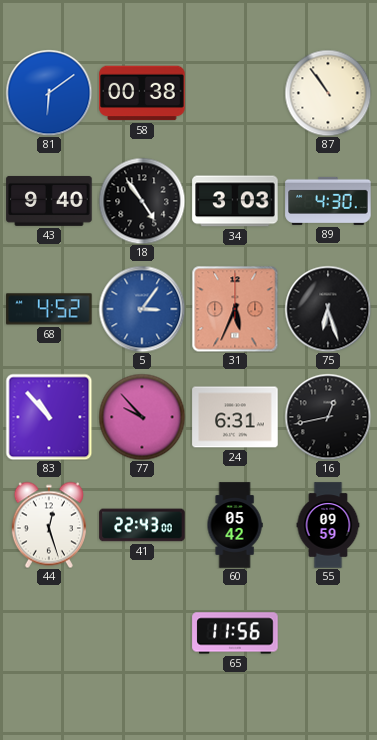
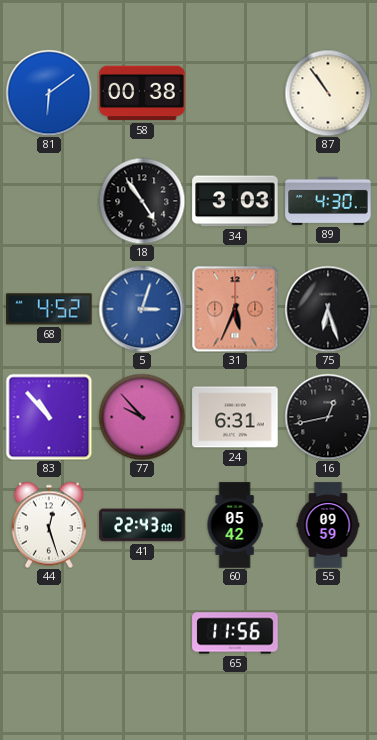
43: 9:40 -> none
5: 3:06 -> 3:03
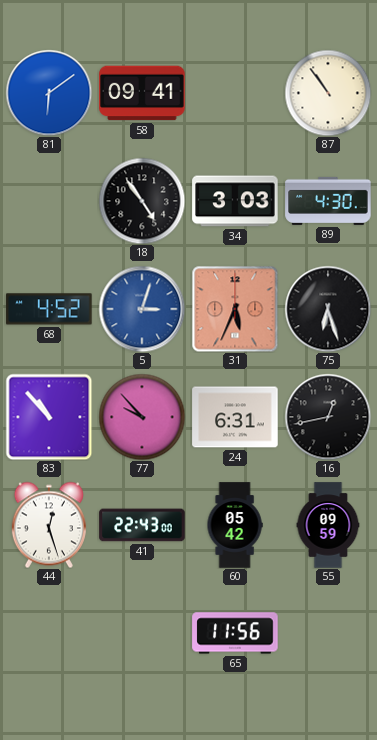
58: 00:38 -> 09:41
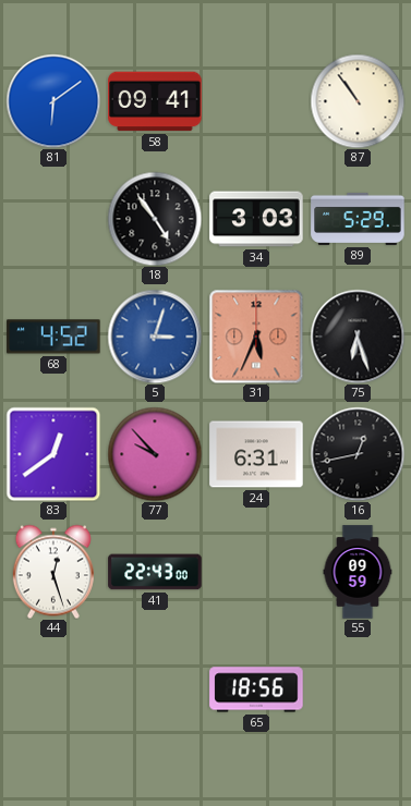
89: 4:30 -> 5:29
83: 10:53 -> 12:39
60: 05:42 -> none
65: 11:56 -> 18:56
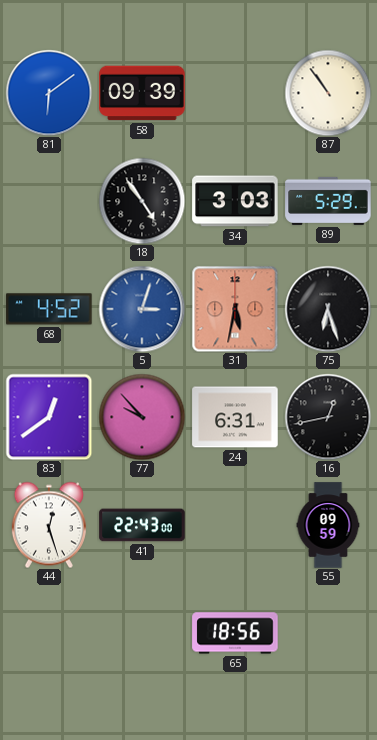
58: 09:41 -> 09:39
31: 5:34 -> 5:32
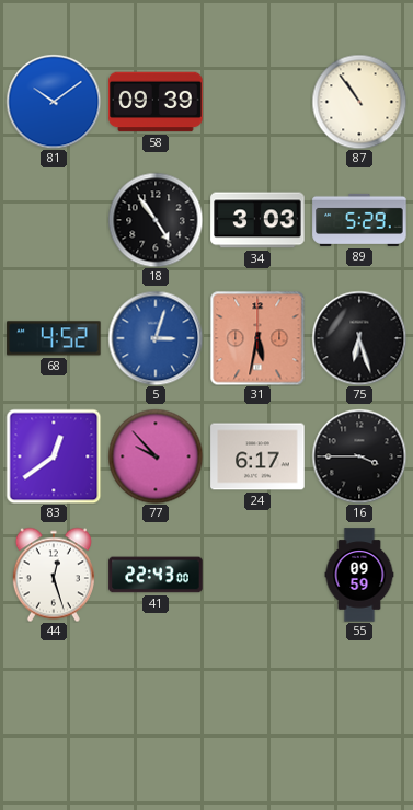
81: 6:09 -> 10:09
24: 6:31 -> 6:17
16: 12:43 -> 3:45
65: 18:56 -> none
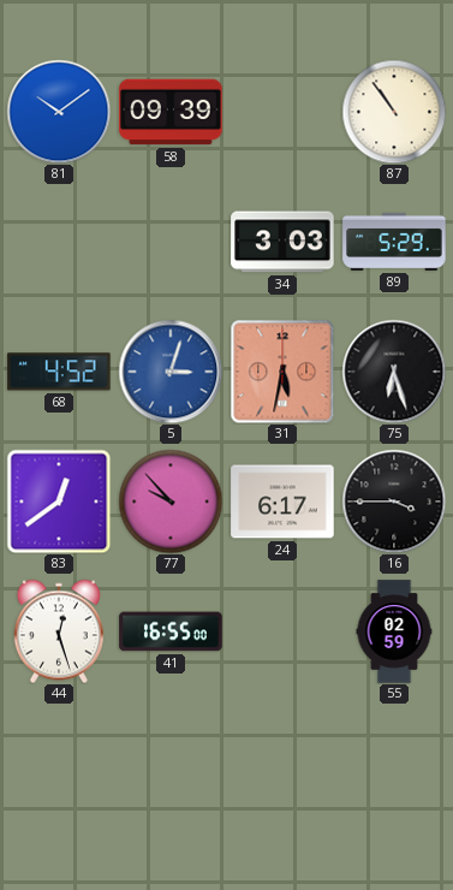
18: 4:54 -> none
41: 22:43 -> 16:55
55: 09:59 -> 02:59
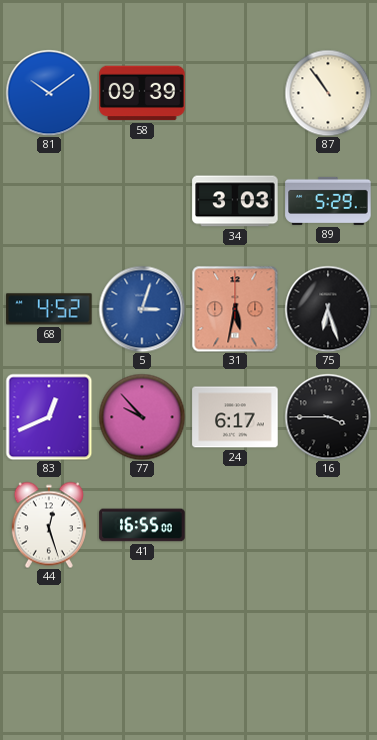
83: 12:39 -> 12:41
55: 02:59 -> none
